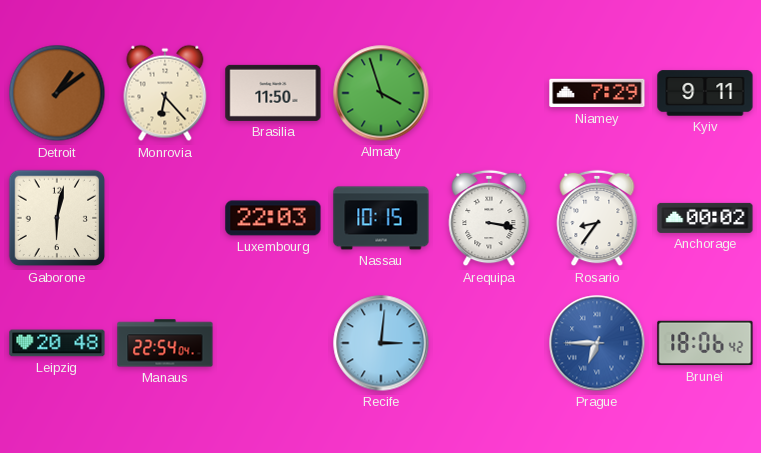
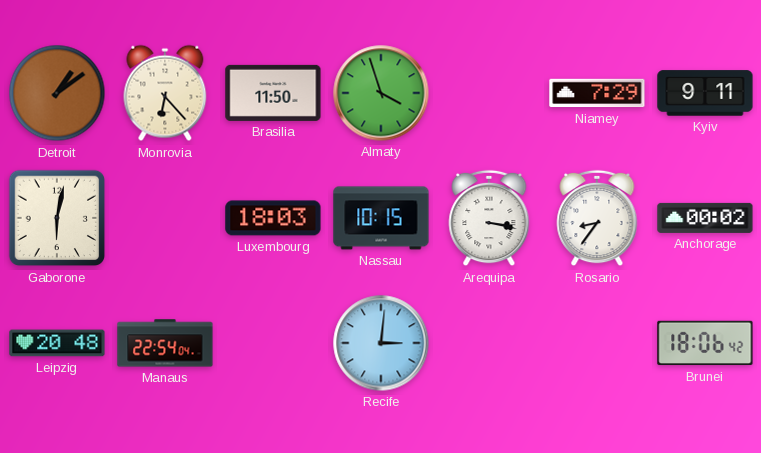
Luxembourg: 22:03 -> 18:03
Prague: 6:45 -> none
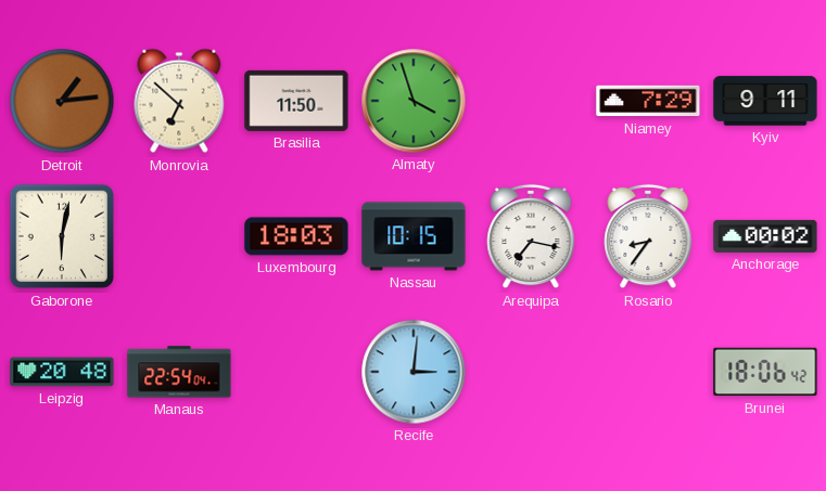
Detroit: 1:09 -> 1:14
Monrovia: 6:23 -> 6:52
Arequipa: 3:17 -> 7:17
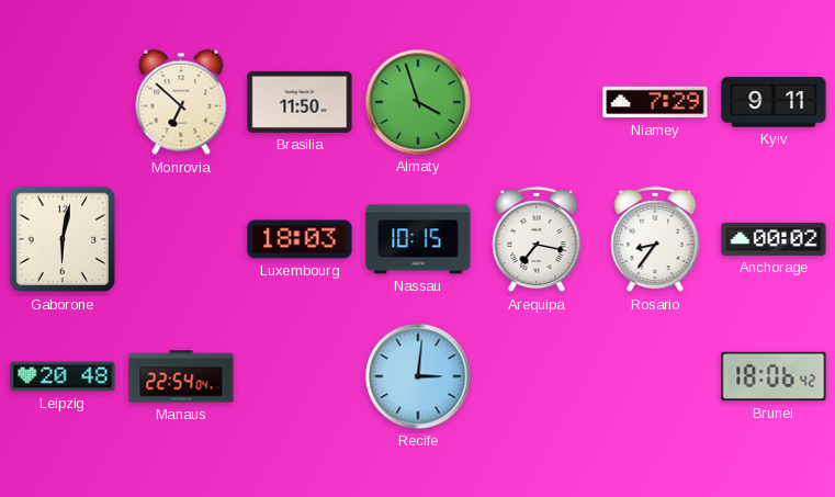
Detroit: 1:14 -> none
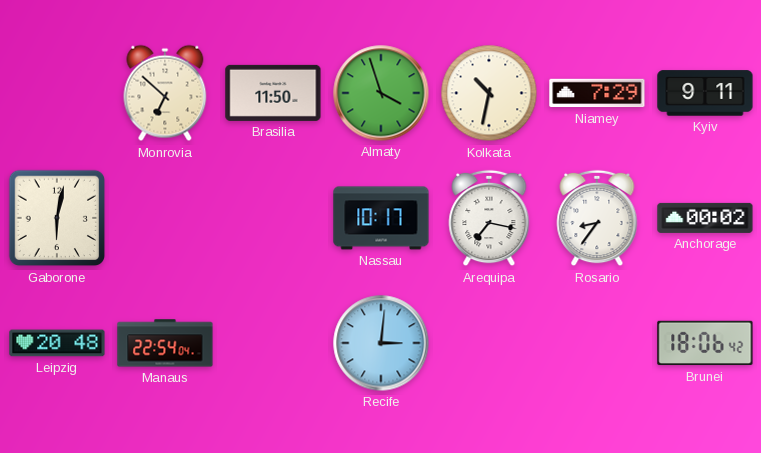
Kolkata: none -> 10:32
Luxembourg: 18:03 -> none
Nassau: 10:15 -> 10:17
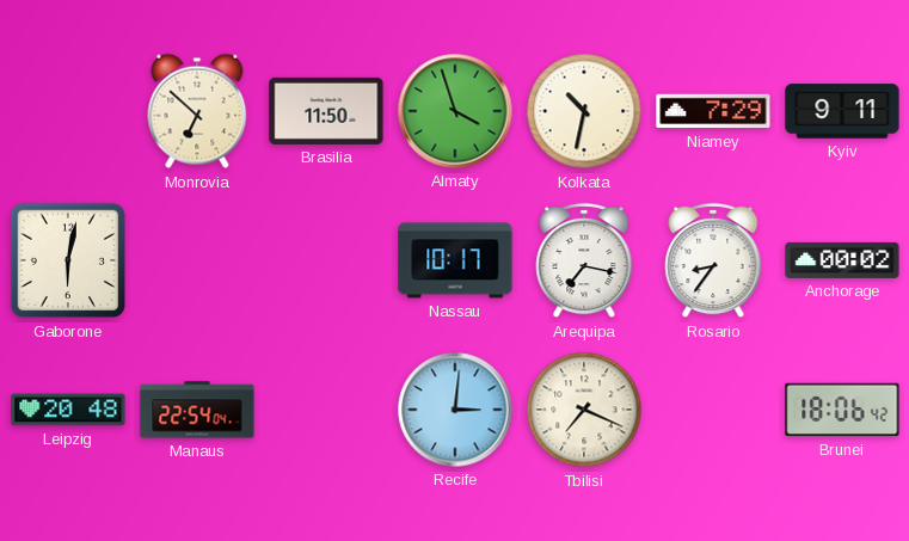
Tbilisi: none -> 7:19
